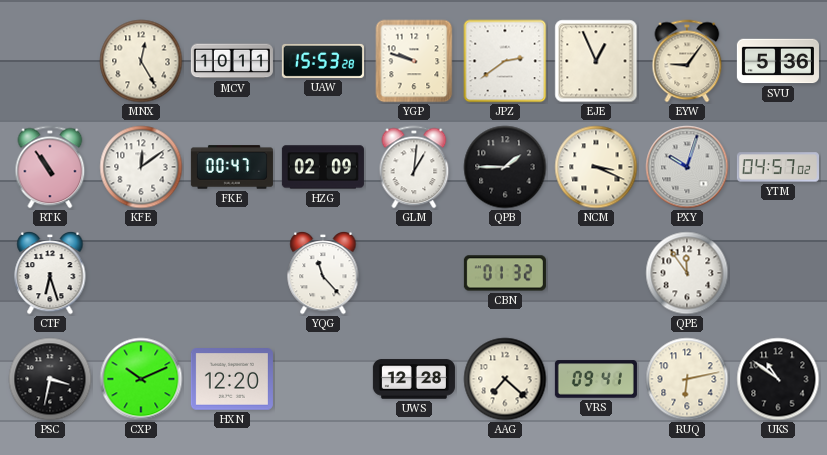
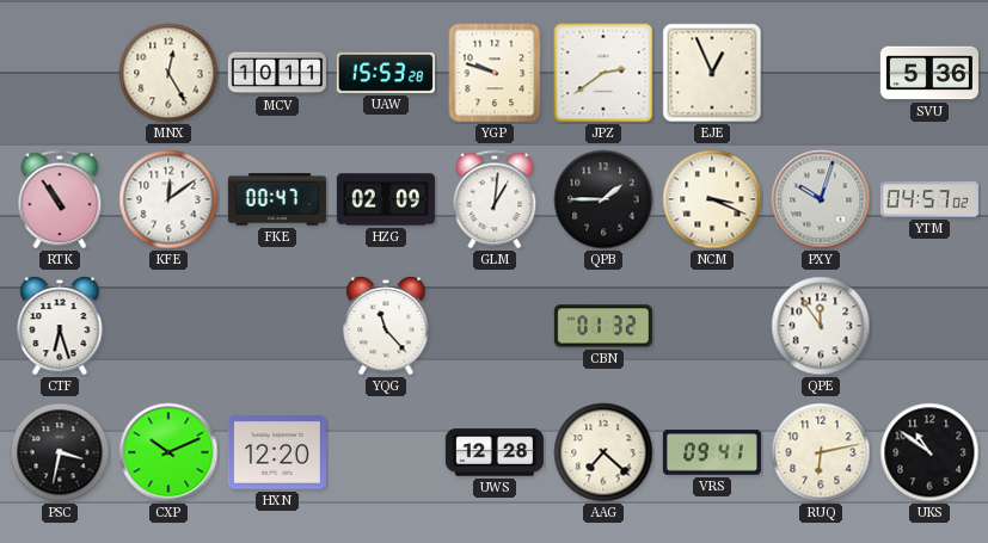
EYW: 9:06 -> none
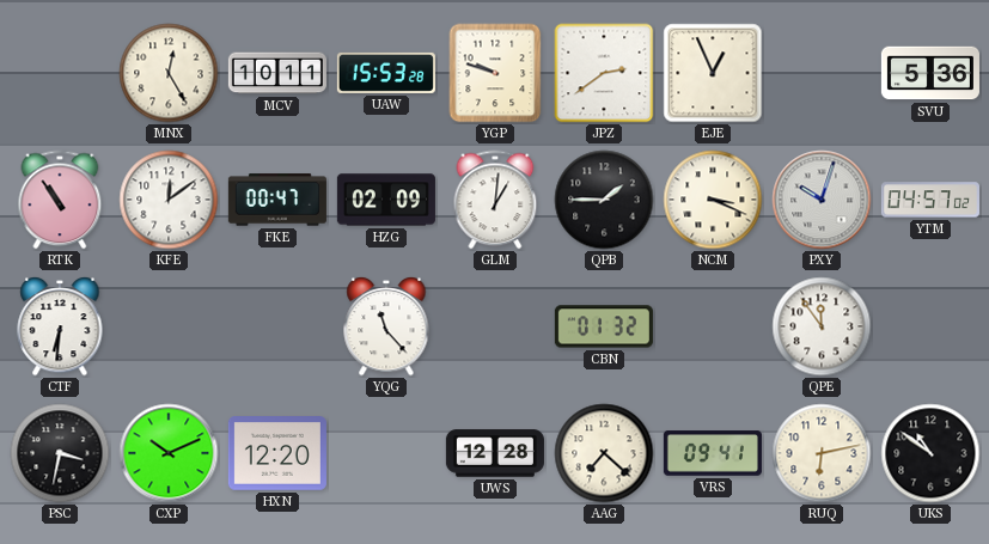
CTF: 6:27 -> 6:31
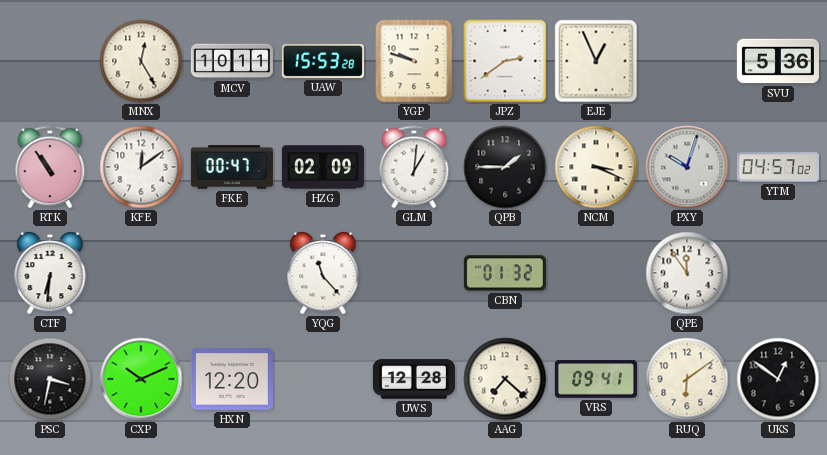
RUQ: 6:13 -> 6:09
UKS: 10:51 -> 12:51
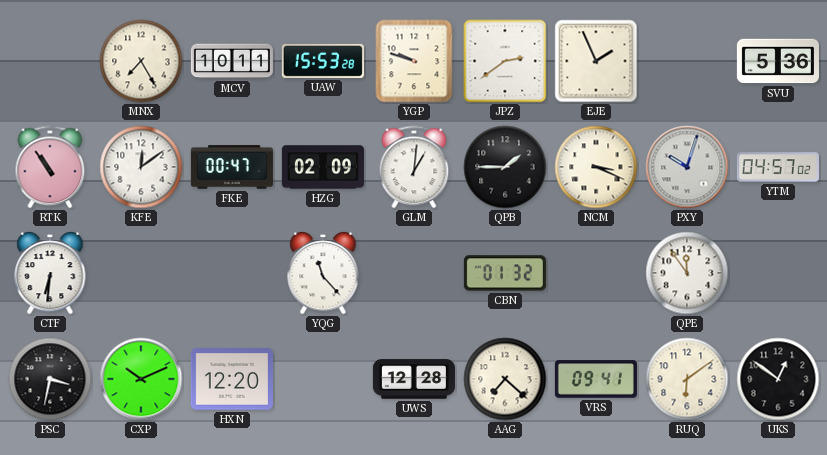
MNX: 12:25 -> 7:25
EJE: 12:56 -> 1:56
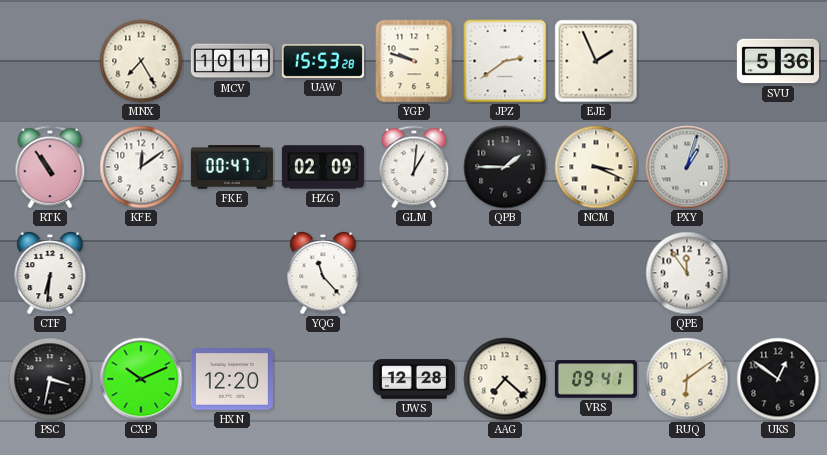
PXY: 10:03 -> 1:03
YTM: 04:57 -> none
CBN: 01:32 -> none
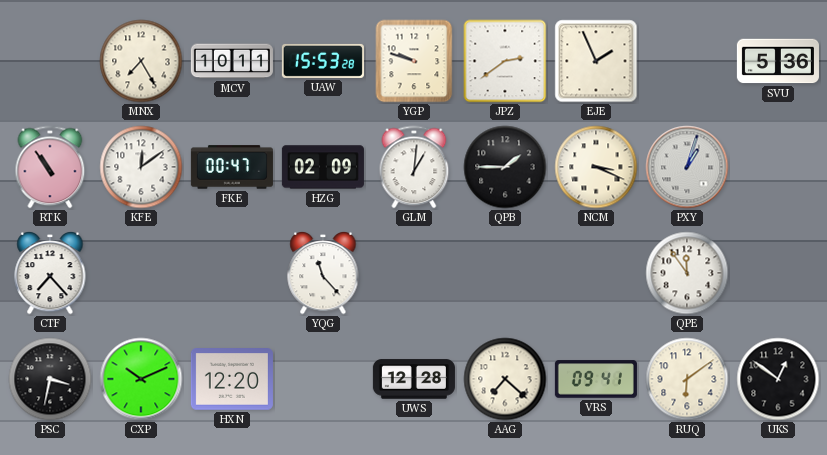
CTF: 6:31 -> 7:23
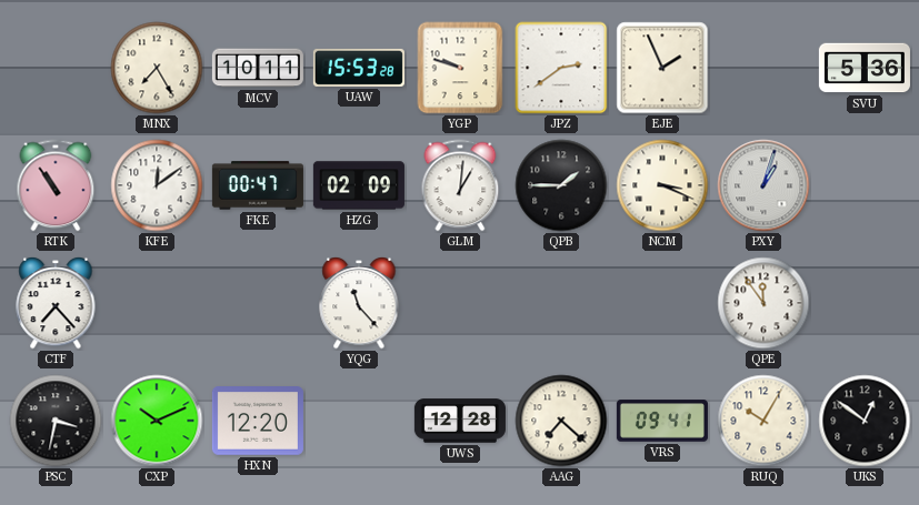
RUQ: 6:09 -> 10:05
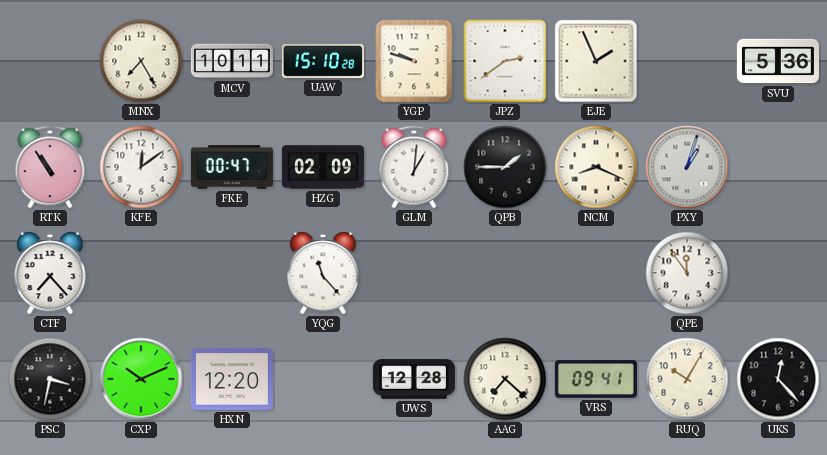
UAW: 15:53 -> 15:10
NCM: 3:19 -> 8:19
UKS: 12:51 -> 12:23
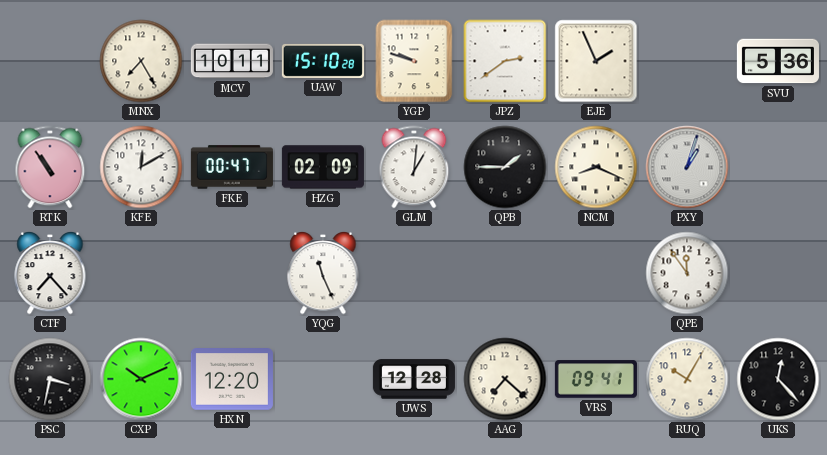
KFE: 12:09 -> 12:10
YQG: 11:23 -> 11:26
